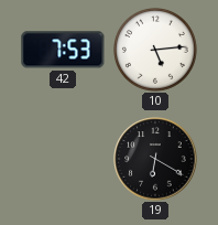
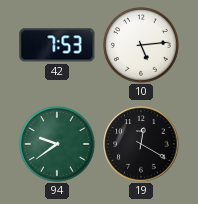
94: none -> 9:39
19: 6:20 -> 12:20
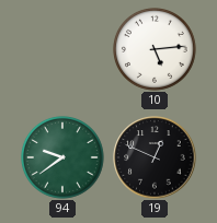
42: 7:53 -> none
19: 12:20 -> 12:49
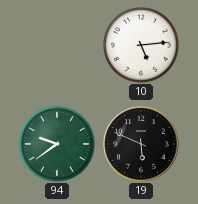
19: 12:49 -> 5:49
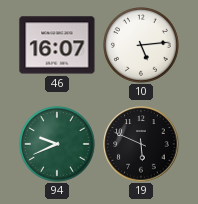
46: none -> 16:07
94: 9:39 -> 9:41
